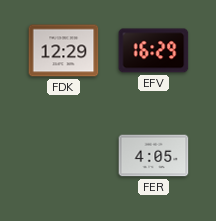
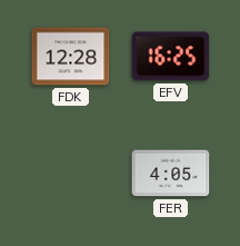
FDK: 12:29 -> 12:28
EFV: 16:29 -> 16:25
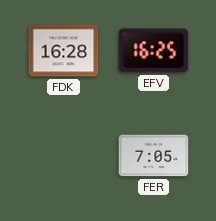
FDK: 12:28 -> 16:28
FER: 4:05 -> 7:05
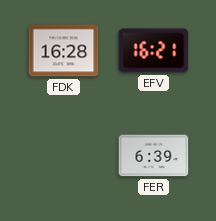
EFV: 16:25 -> 16:21
FER: 7:05 -> 6:39
